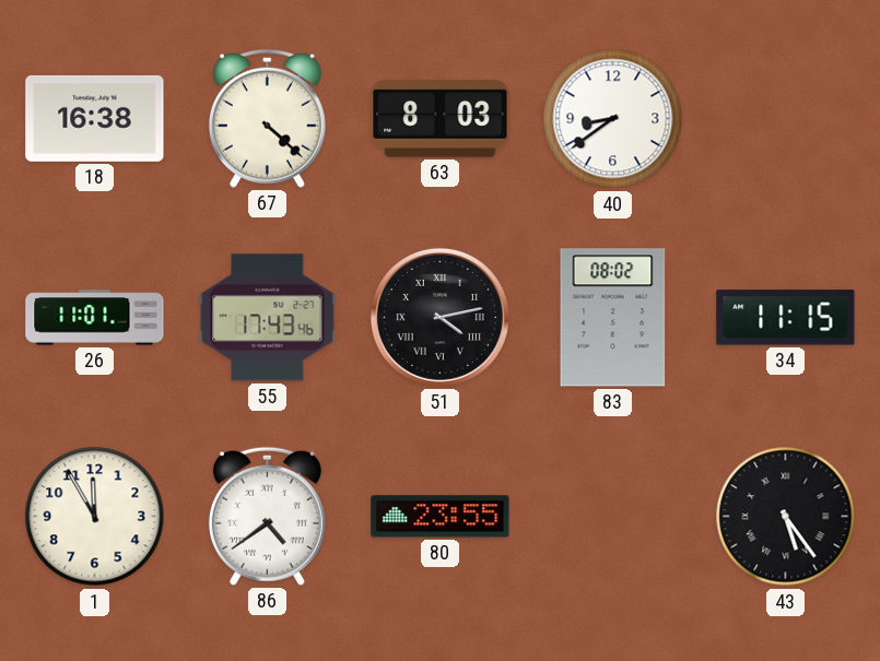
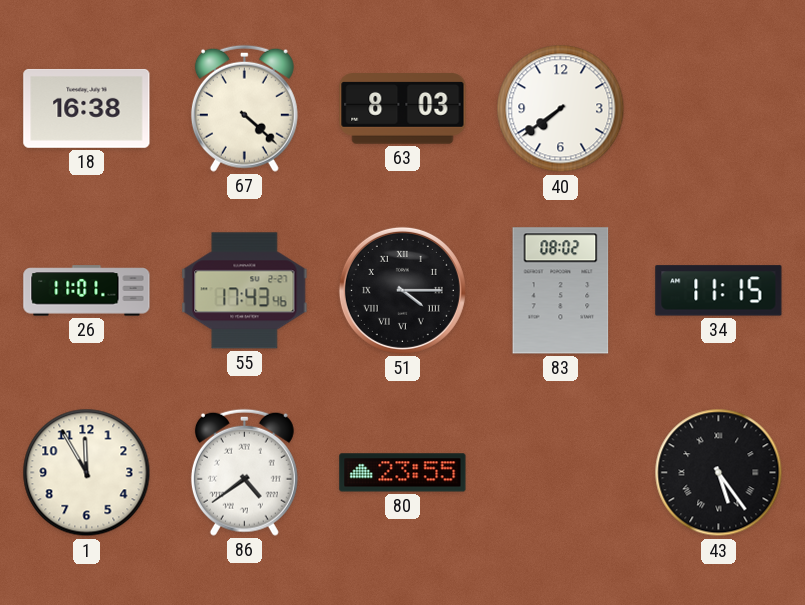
40: 8:39 -> 7:39
51: 4:13 -> 4:15
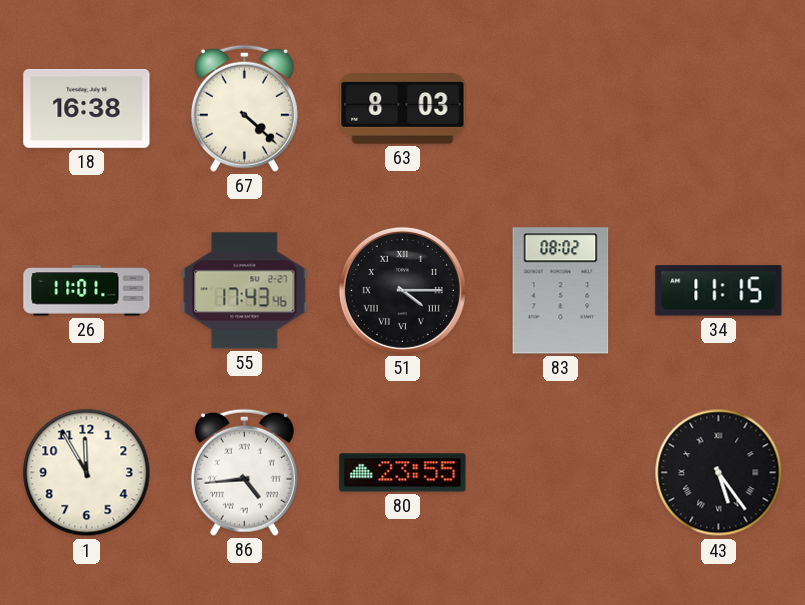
40: 7:39 -> none
86: 4:39 -> 4:44
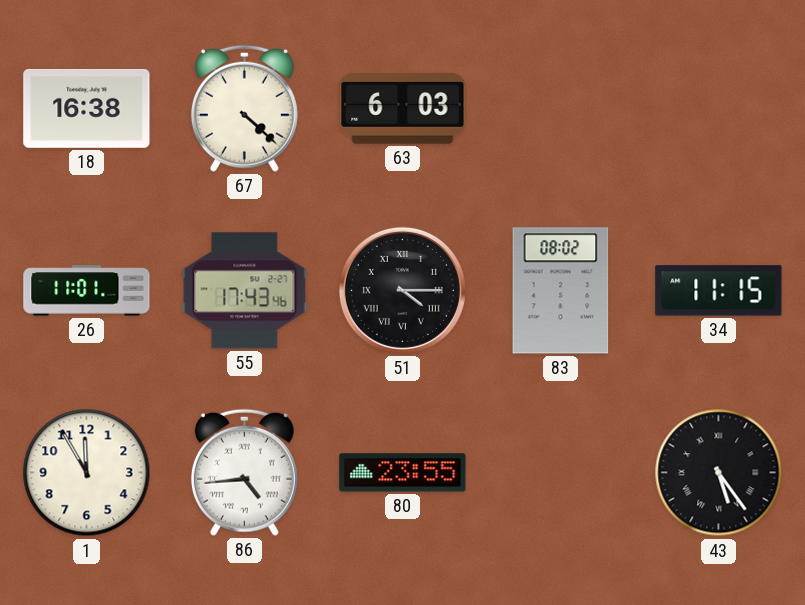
63: 8:03 -> 6:03
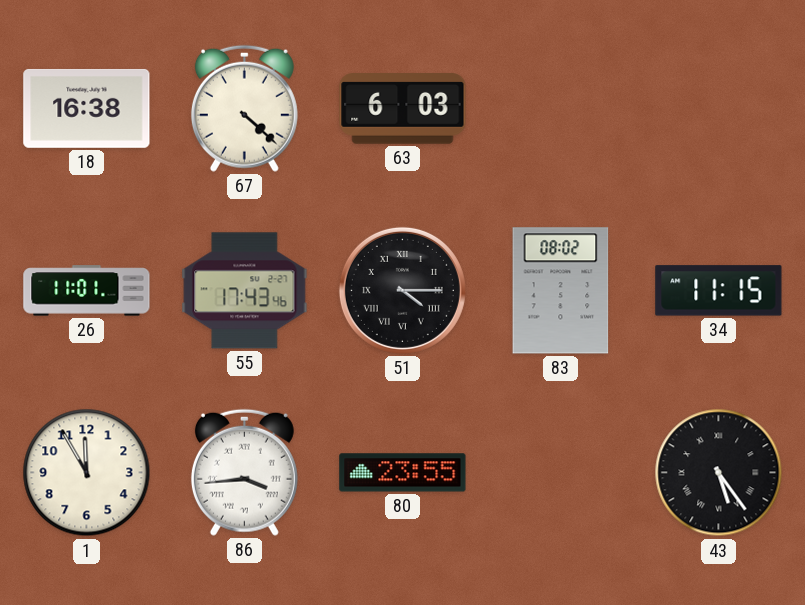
86: 4:44 -> 3:44
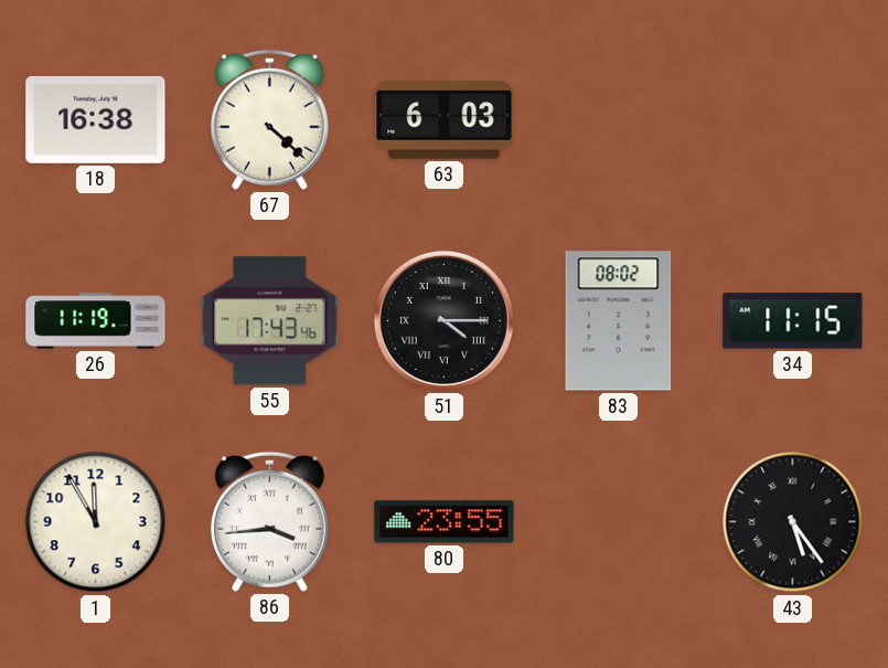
26: 11:01 -> 11:19
